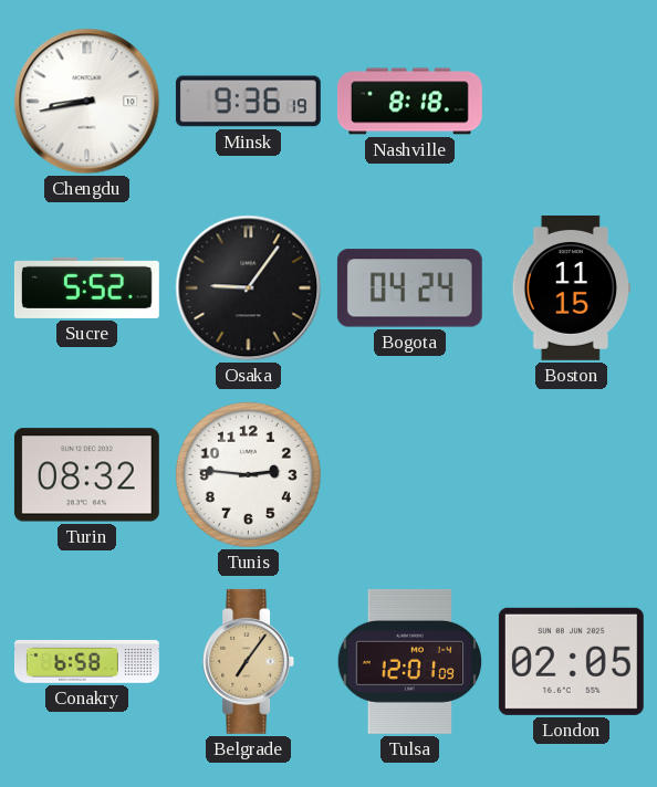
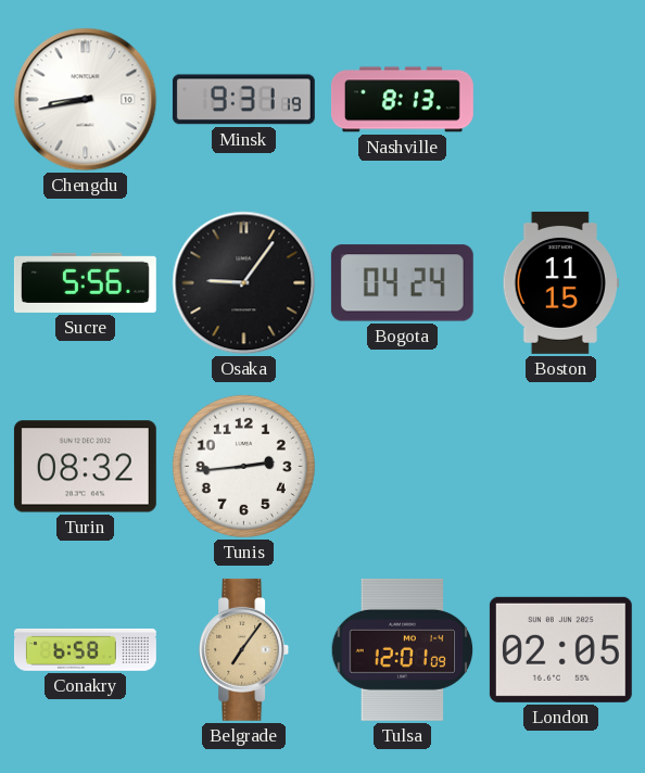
Minsk: 9:36 -> 9:31
Nashville: 8:18 -> 8:13
Sucre: 5:52 -> 5:56
Tunis: 2:46 -> 2:44
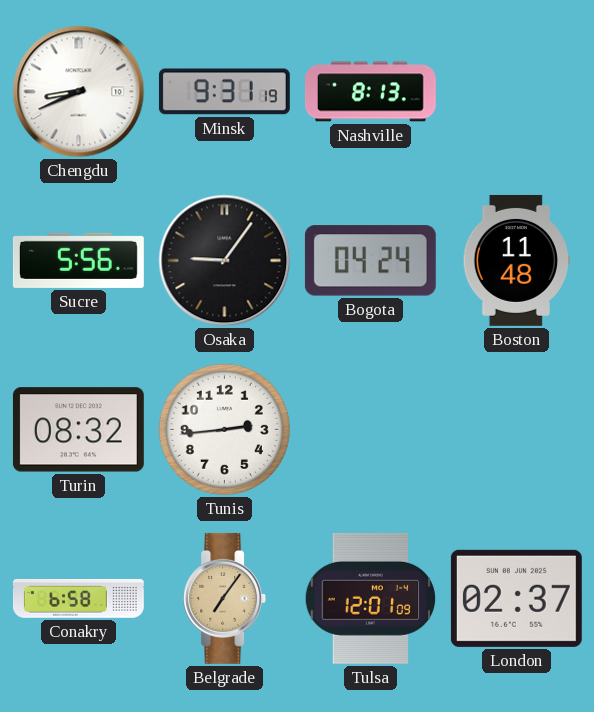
Chengdu: 8:43 -> 8:41
Boston: 11:15 -> 11:48
London: 02:05 -> 02:37
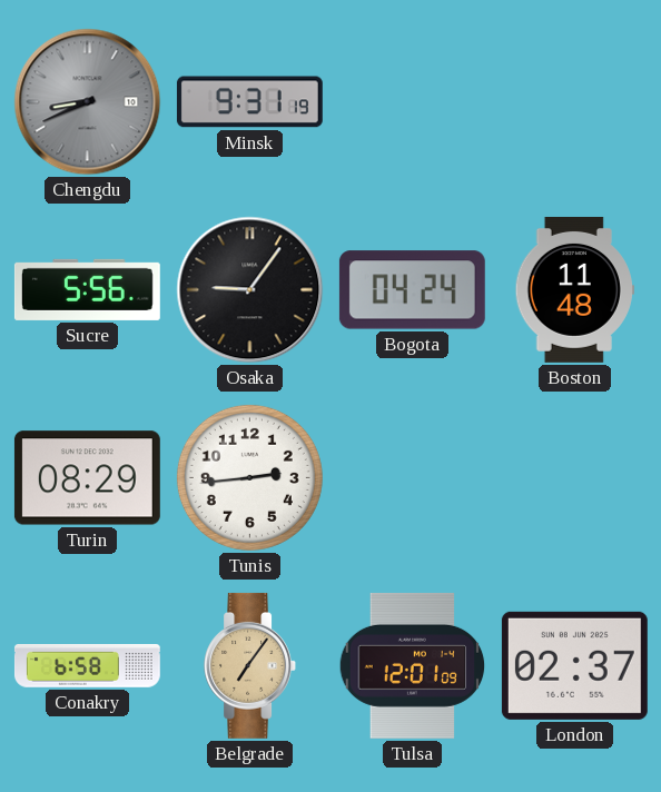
Chengdu dial: white -> grey
Nashville: 8:13 -> none
Turin: 08:32 -> 08:29
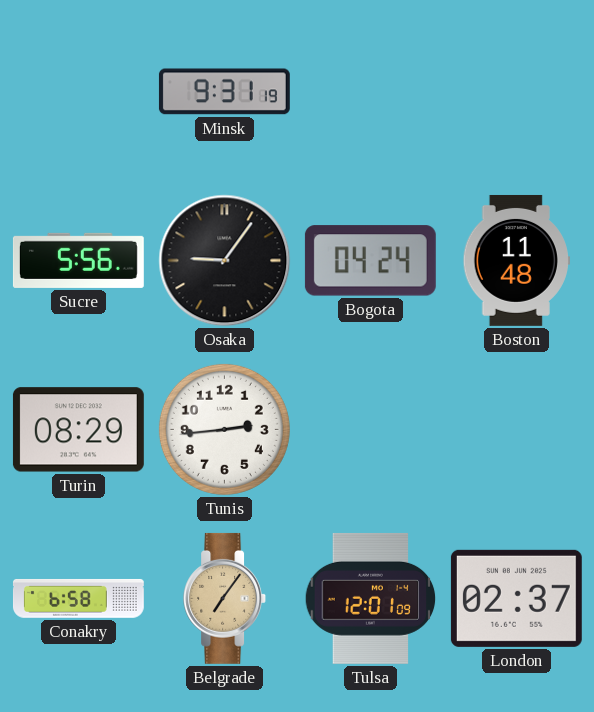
Chengdu: 8:41 -> none
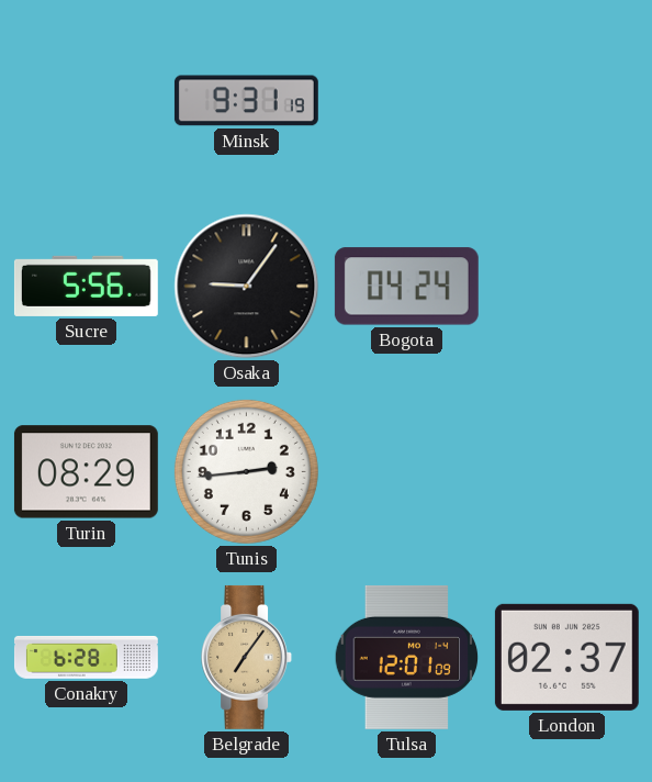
Boston: 11:48 -> none
Conakry: 6:58 -> 6:28
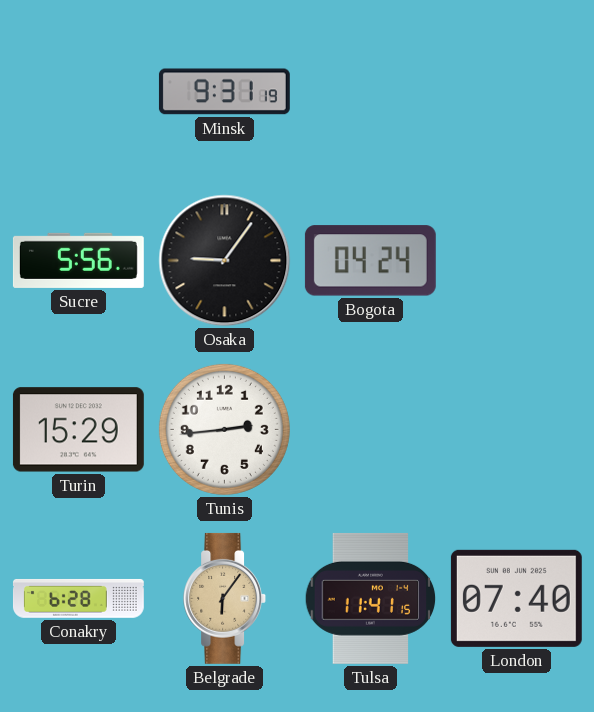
Turin: 08:29 -> 15:29
Belgrade: 7:06 -> 6:06
Tulsa: 12:01 -> 11:41
London: 02:37 -> 07:40
